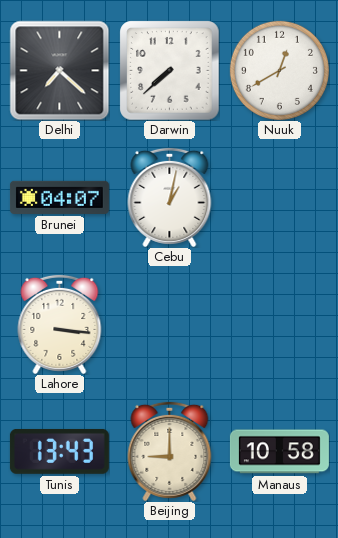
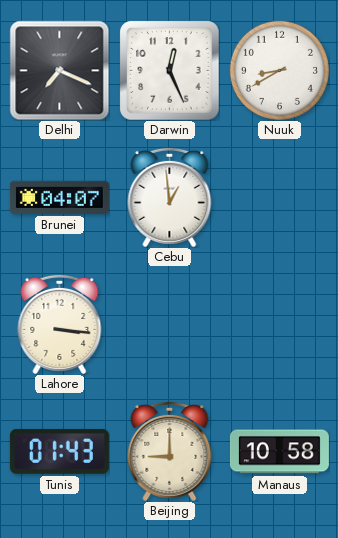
Delhi: 7:22 -> 7:19
Darwin: 7:38 -> 12:26
Nuuk: 12:40 -> 8:40
Cebu: 1:02 -> 12:59
Tunis: 13:43 -> 01:43
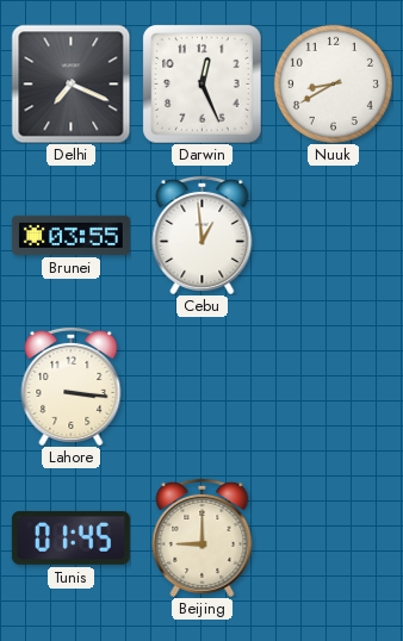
Brunei: 04:07 -> 03:55
Tunis: 01:43 -> 01:45
Manaus: 10:58 -> none
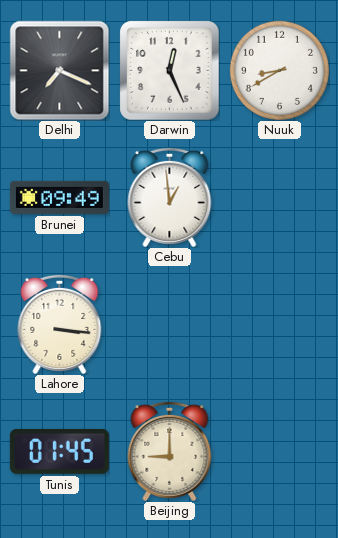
Brunei: 03:55 -> 09:49
